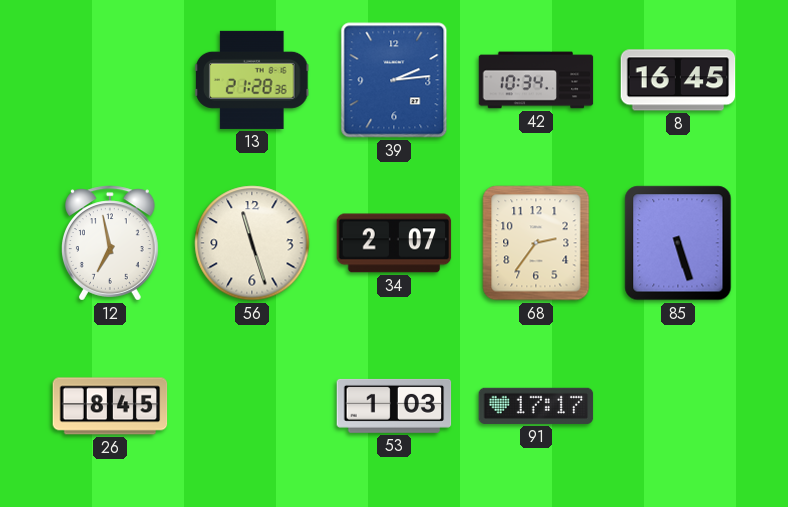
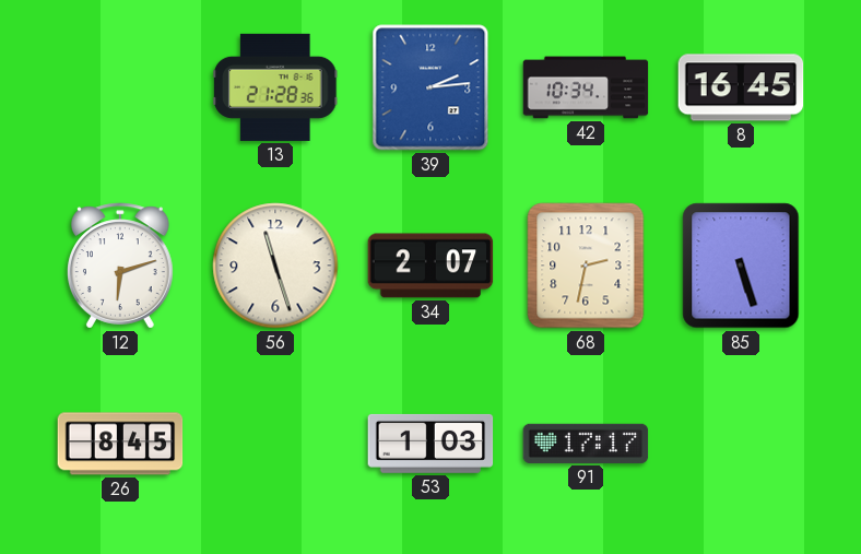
12: 6:58 -> 6:12
68: 2:36 -> 2:32
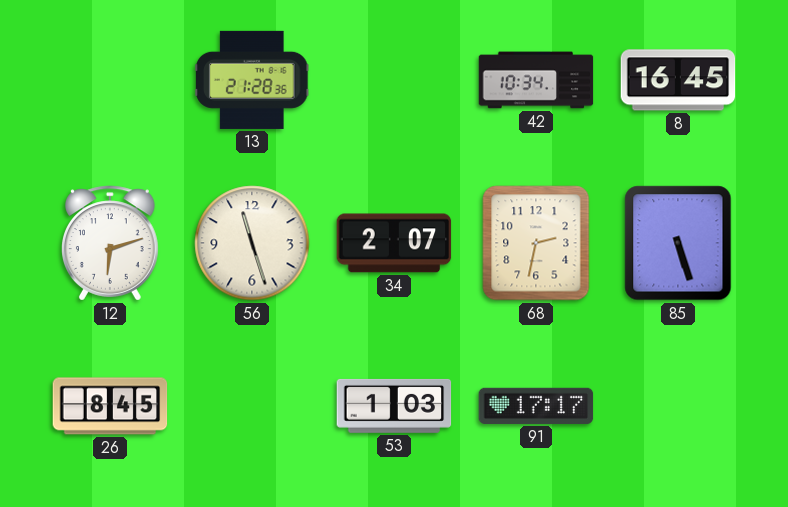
39: 2:14 -> none
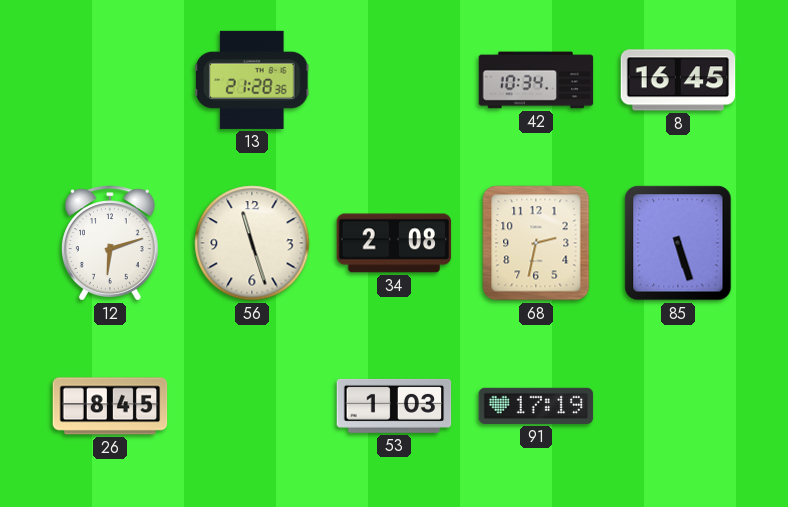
34: 2:07 -> 2:08
91: 17:17 -> 17:19
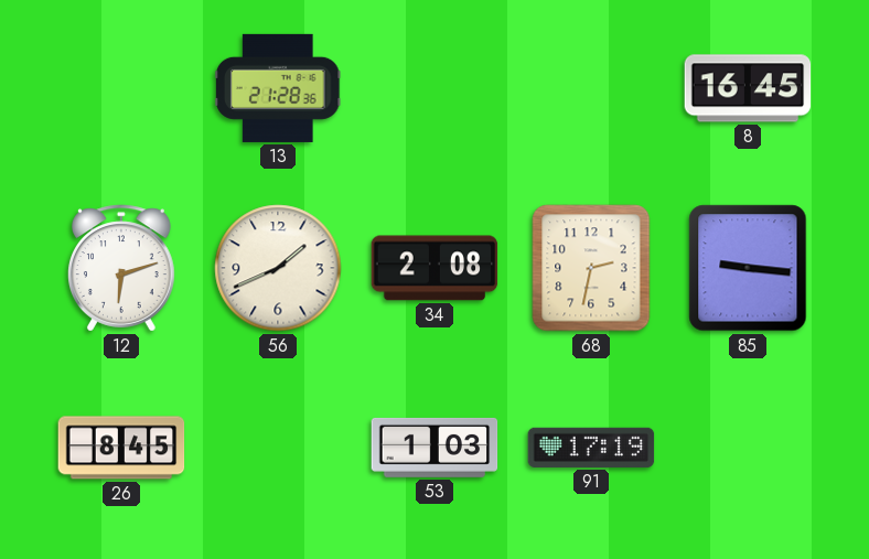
42: 10:34 -> none
56: 11:27 -> 1:41
85: 5:27 -> 9:16
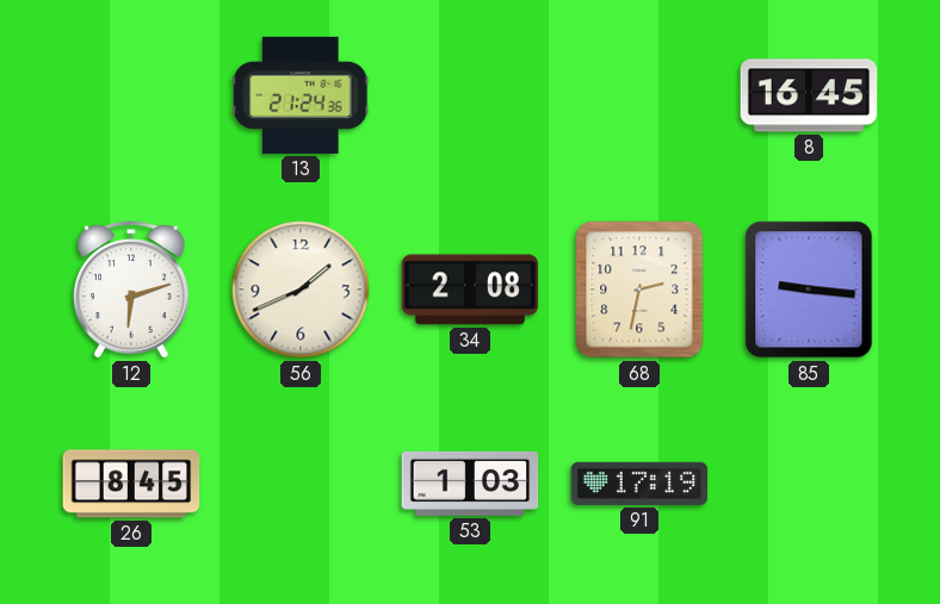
13: 21:28 -> 21:24
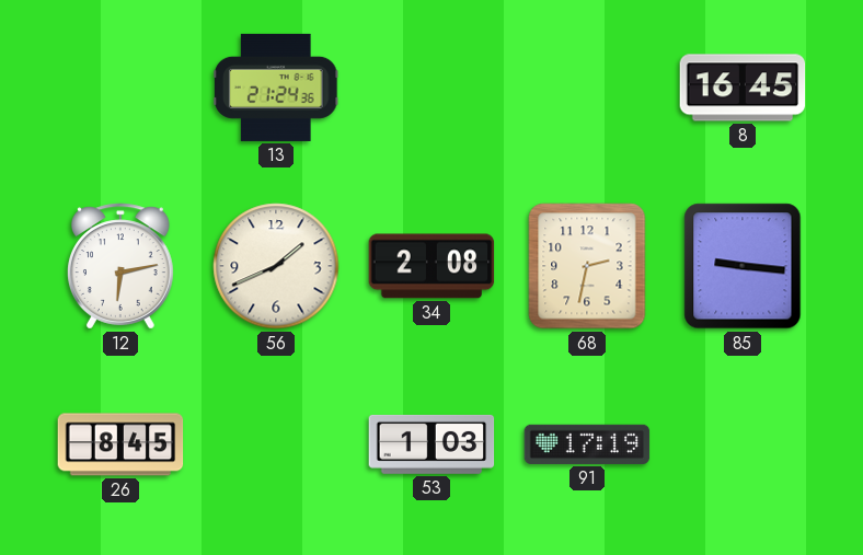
12: 6:12 -> 6:13
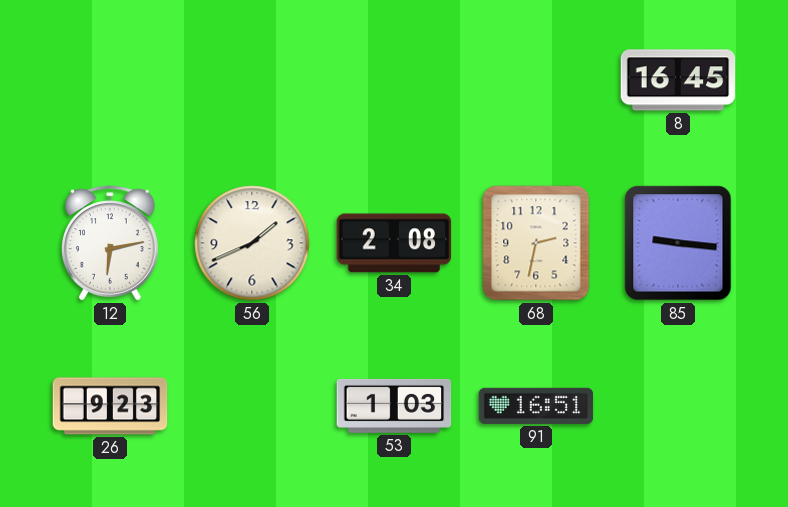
13: 21:24 -> none
26: 8:45 -> 9:23
91: 17:19 -> 16:51
